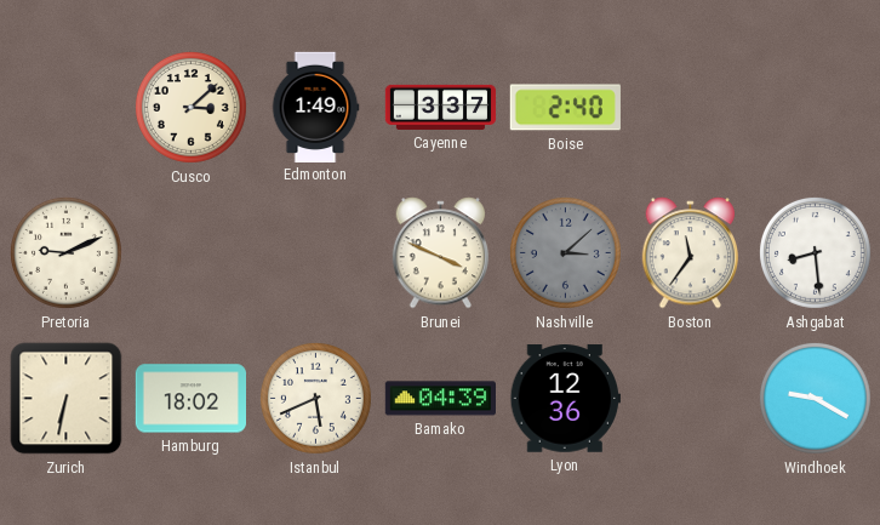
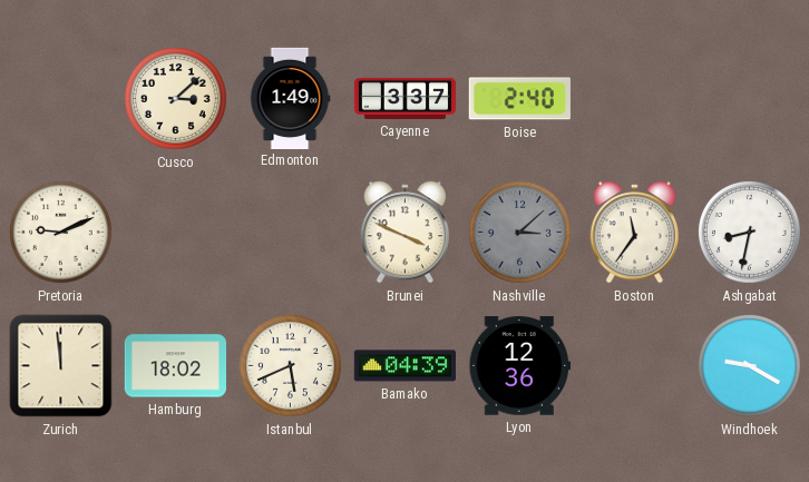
Ashgabat: 8:29 -> 8:32
Zurich: 6:32 -> 11:59
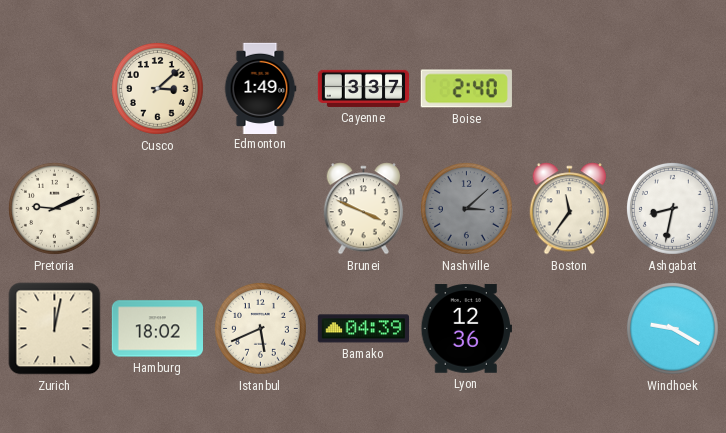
Zurich: 11:59 -> 12:02
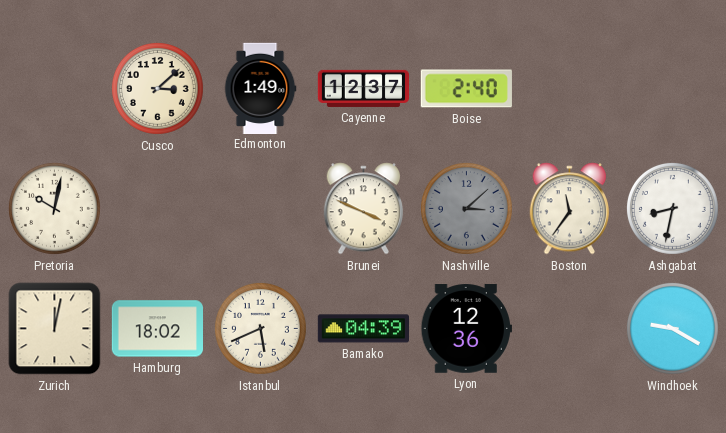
Cayenne: 3:37 -> 12:37
Pretoria: 9:11 -> 10:02
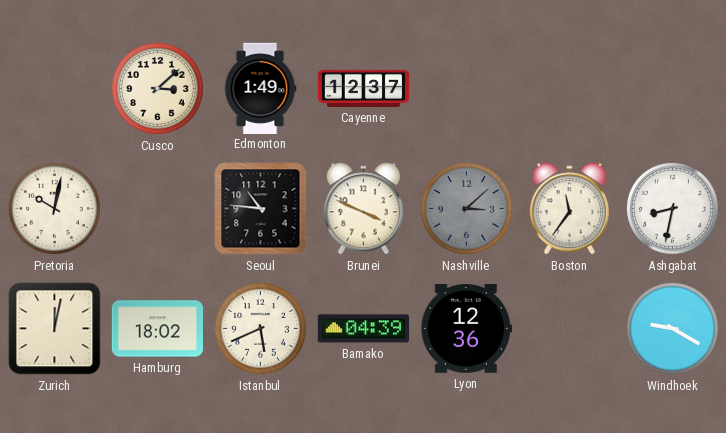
Boise: 2:40 -> none
Seoul: none -> 10:46
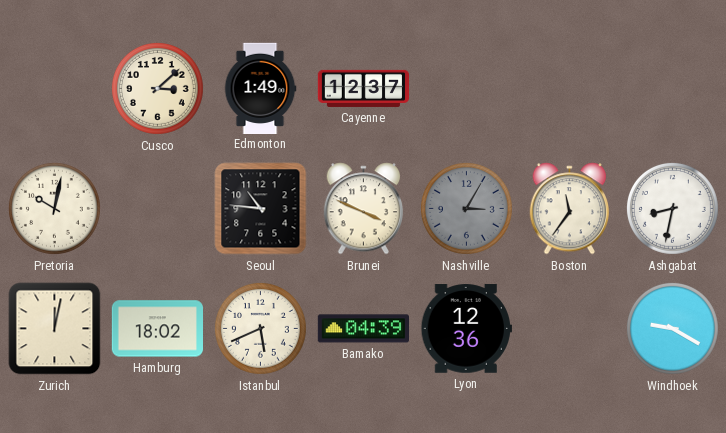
Nashville: 3:08 -> 3:05
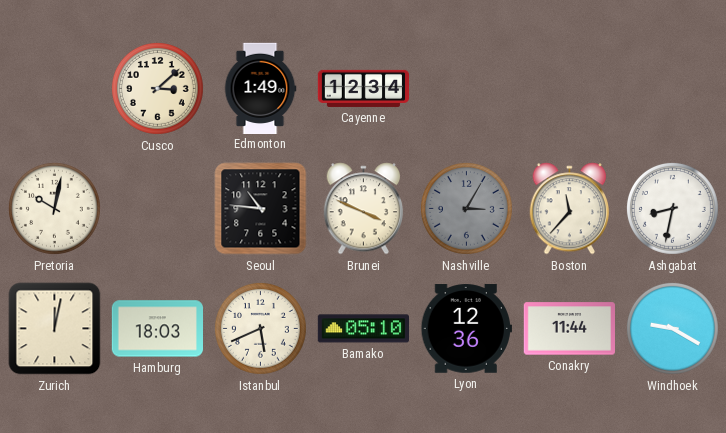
Cayenne: 12:37 -> 12:34
Boston: 11:36 -> 11:37
Hamburg: 18:02 -> 18:03
Bamako: 04:39 -> 05:10
Conakry: none -> 11:44
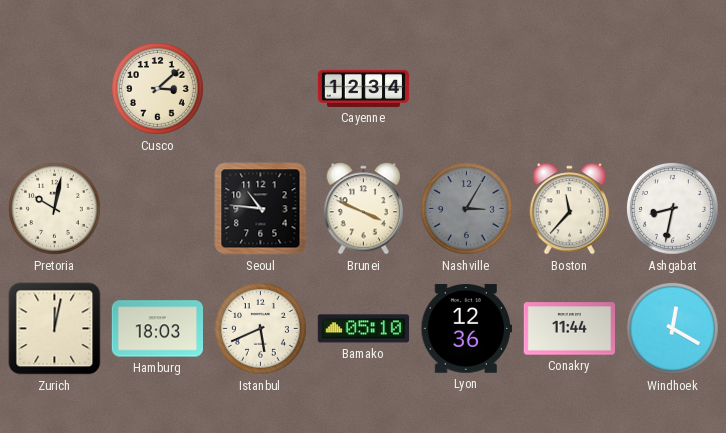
Edmonton: 1:49 -> none
Windhoek: 9:20 -> 12:20
